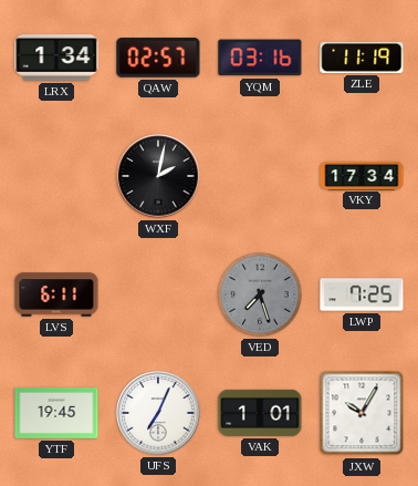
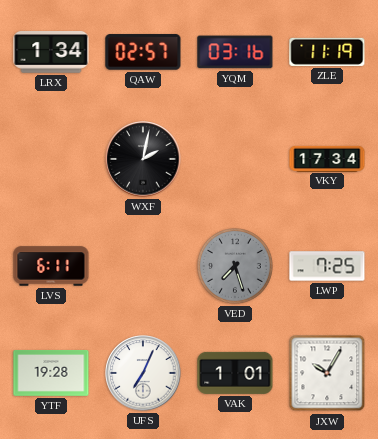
YTF: 19:45 -> 19:28
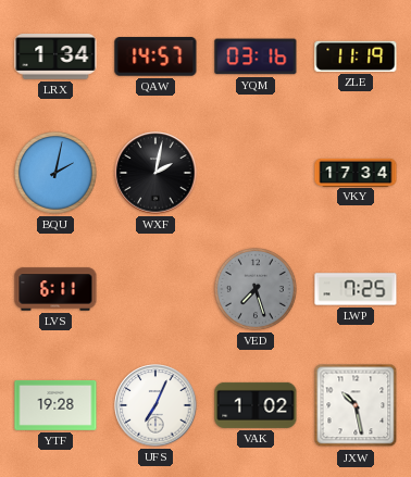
QAW: 02:57 -> 14:57
BQU: none -> 2:02
VAK: 1:01 -> 1:02
JXW: 10:05 -> 10:28
